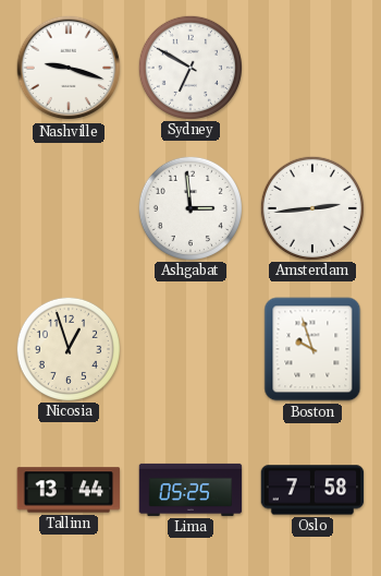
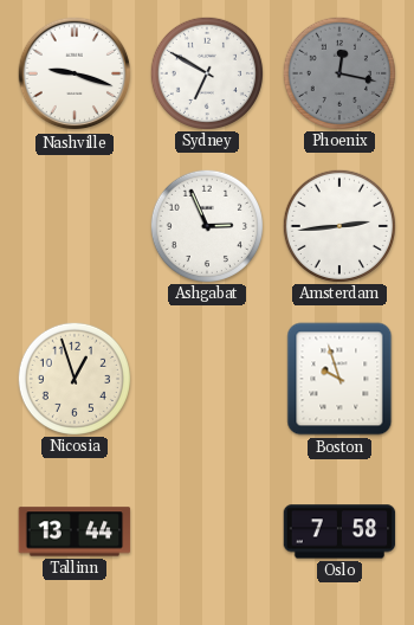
Phoenix: none -> 12:17
Ashgabat: 2:59 -> 2:56
Lima: 05:25 -> none
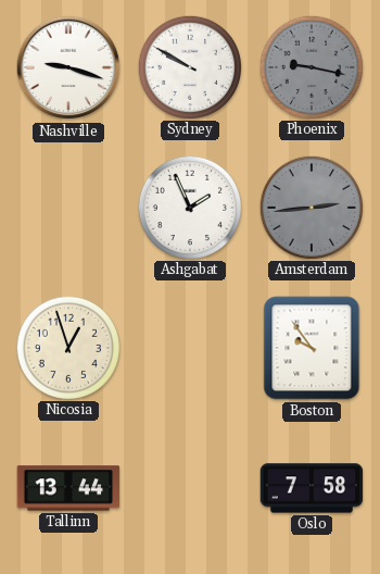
Sydney: 6:50 -> 9:50
Phoenix: 12:17 -> 9:17
Ashgabat: 2:56 -> 1:56
Amsterdam dial: white -> grey
Boston: 9:57 -> 9:54
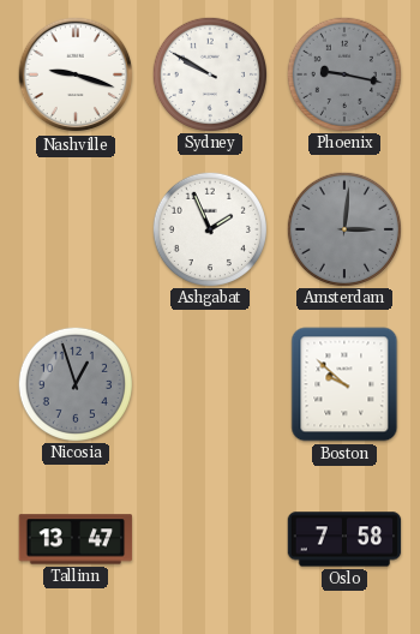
Amsterdam: 2:44 -> 3:01
Nicosia dial: cream -> grey
Boston: 9:54 -> 9:52
Tallinn: 13:44 -> 13:47
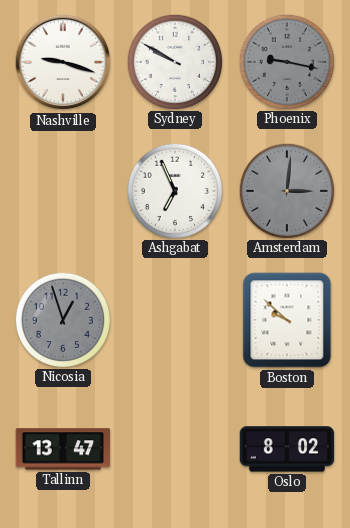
Ashgabat: 1:56 -> 6:56
Oslo: 7:58 -> 8:02
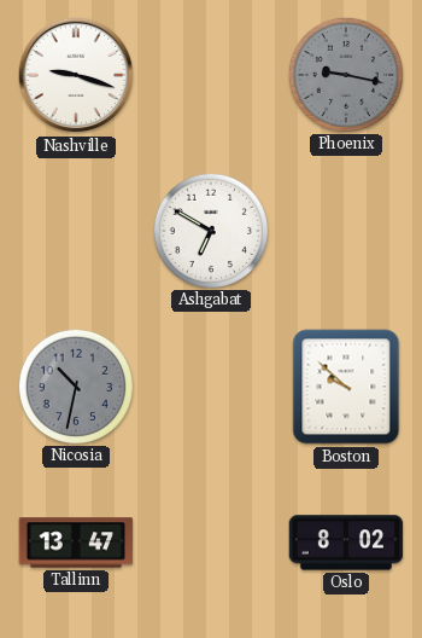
Sydney: 9:50 -> none
Ashgabat: 6:56 -> 6:50
Amsterdam: 3:01 -> none
Nicosia: 12:57 -> 10:32
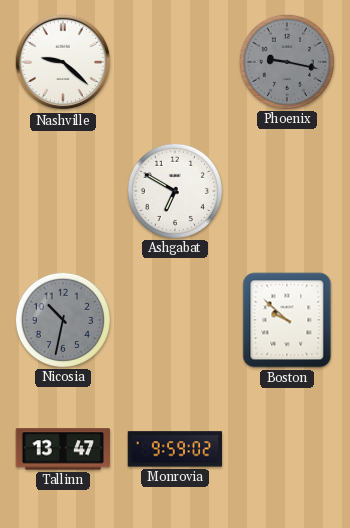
Nashville: 9:18 -> 9:22
Monrovia: none -> 9:59
Oslo: 8:02 -> none
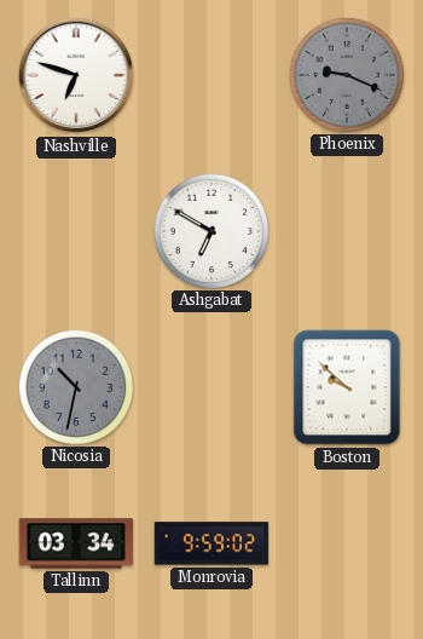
Nashville: 9:22 -> 6:48
Phoenix: 9:17 -> 9:19
Tallinn: 13:47 -> 03:34
